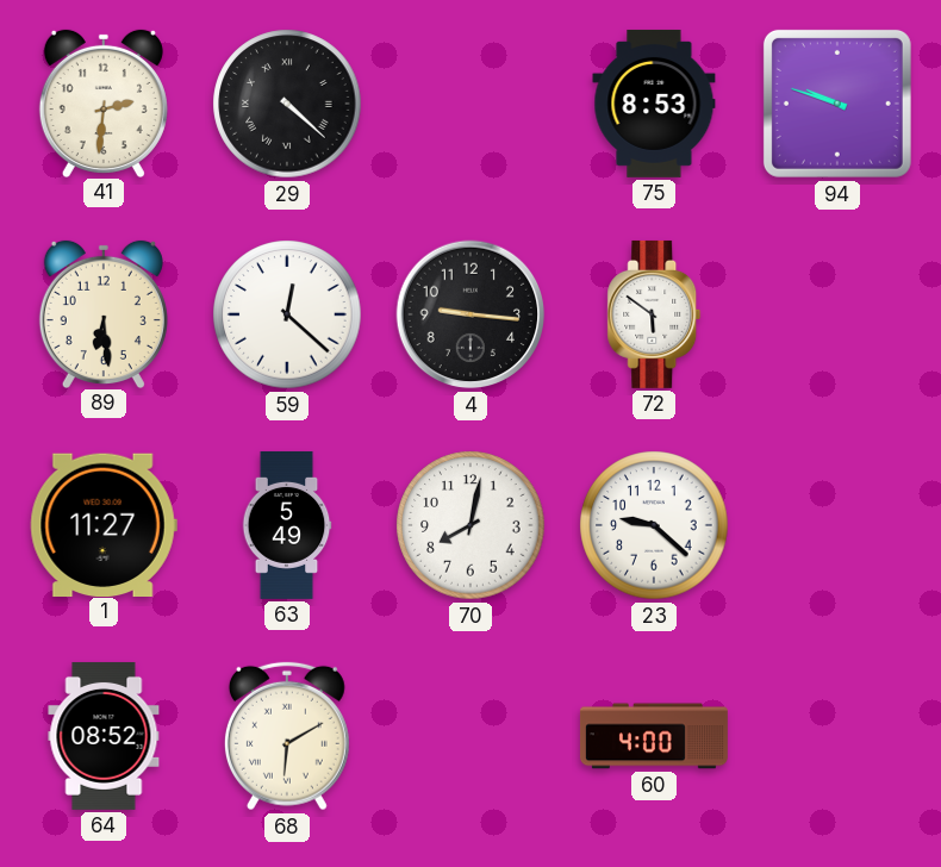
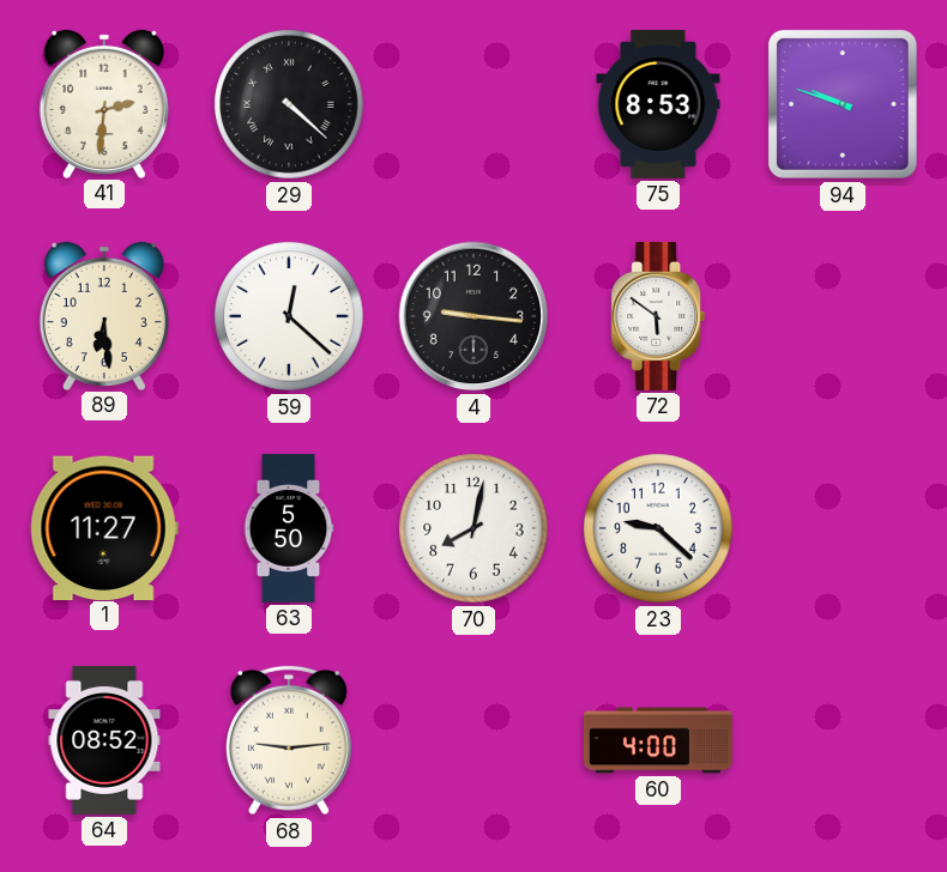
63: 5:49 -> 5:50
68: 6:10 -> 9:14
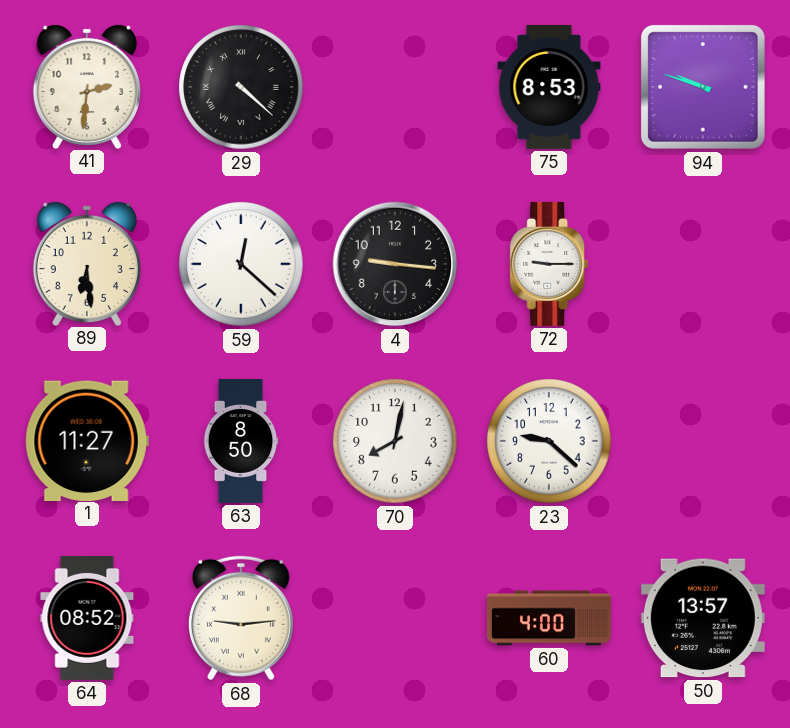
72: 5:51 -> 9:15
63: 5:50 -> 8:50
50: none -> 13:57
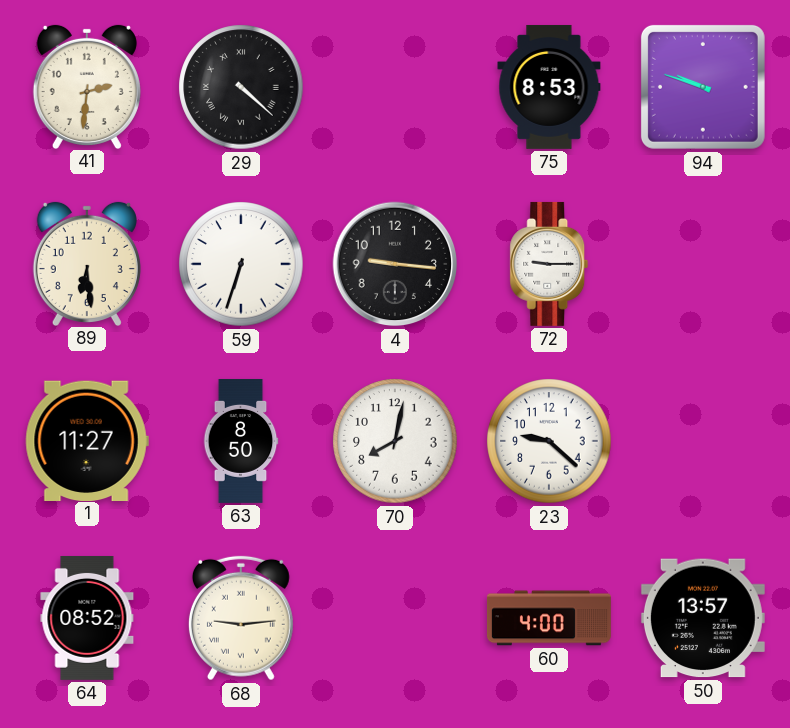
59: 12:22 -> 6:33
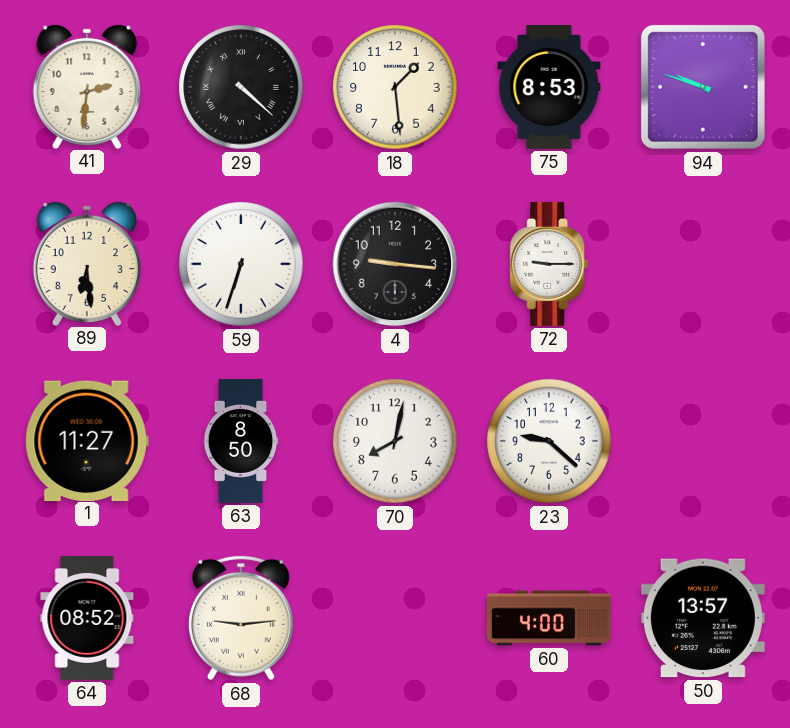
18: none -> 1:29
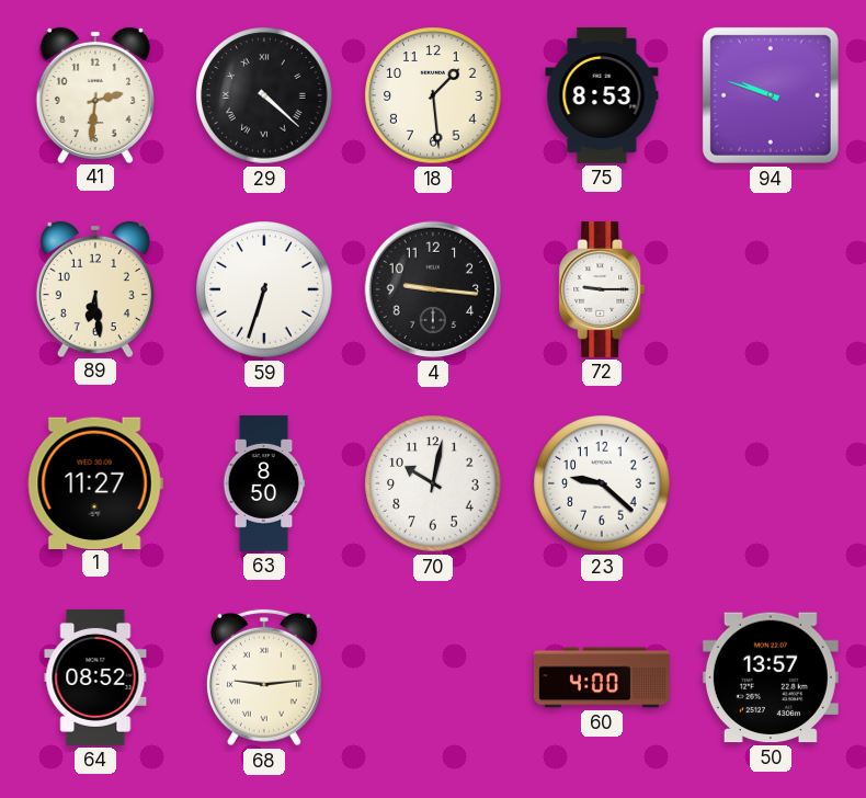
70: 8:02 -> 10:02
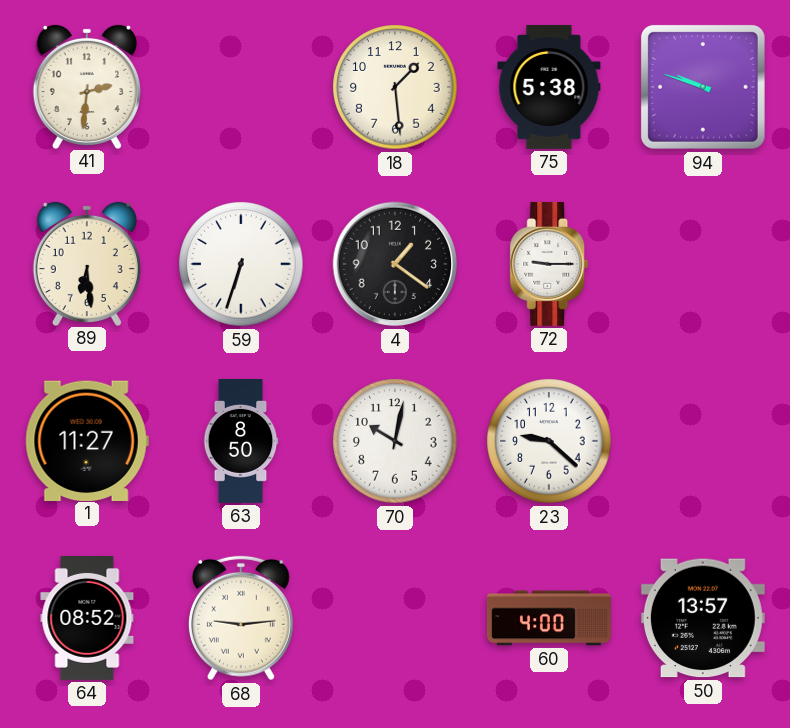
29: 4:22 -> none
75: 8:53 -> 5:38
4: 9:16 -> 1:21
